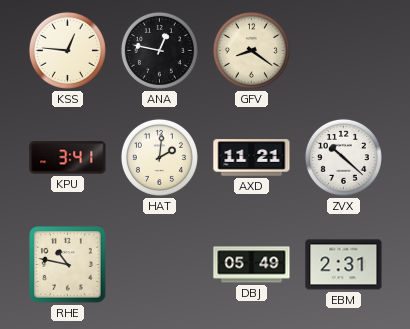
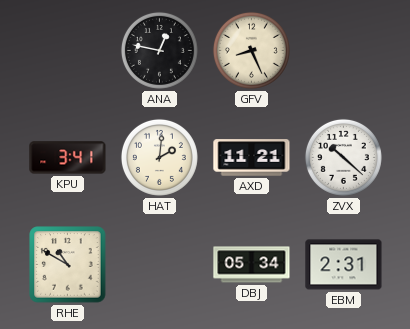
KSS: 12:46 -> none
GFV: 8:21 -> 8:26
RHE: 10:47 -> 10:50
DBJ: 05:49 -> 05:34
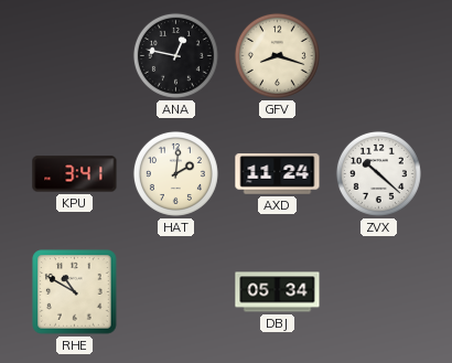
GFV: 8:26 -> 8:18
AXD: 11:21 -> 11:24
EBM: 2:31 -> none
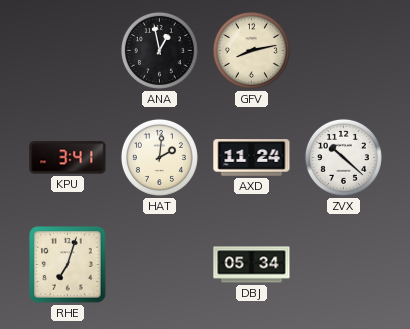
ANA: 12:47 -> 12:58
GFV: 8:18 -> 8:13
RHE: 10:50 -> 7:03
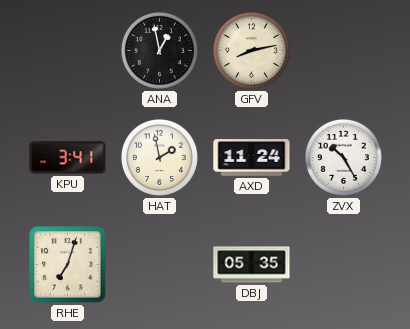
HAT: 2:01 -> 1:58
ZVX: 10:22 -> 10:25
DBJ: 05:34 -> 05:35
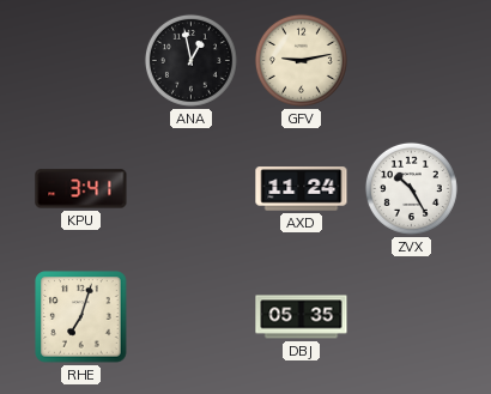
GFV: 8:13 -> 9:13
HAT: 1:58 -> none
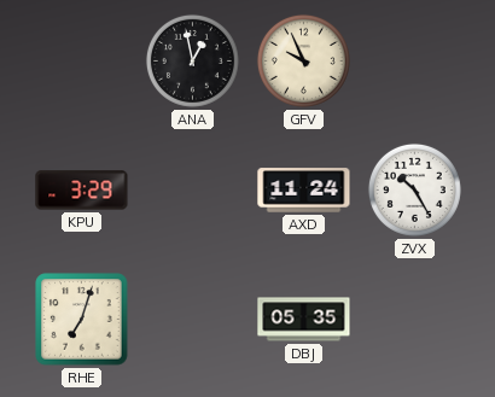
GFV: 9:13 -> 9:56
KPU: 3:41 -> 3:29
